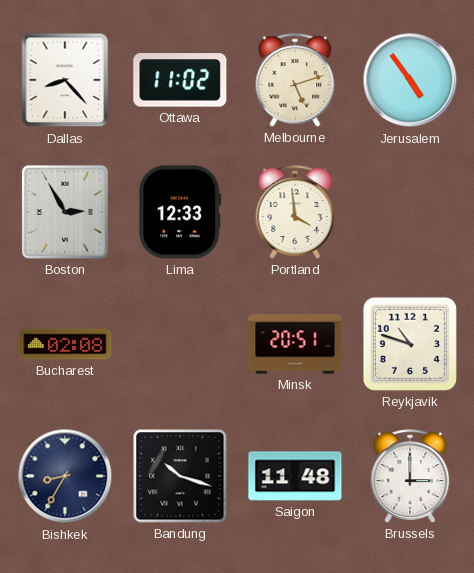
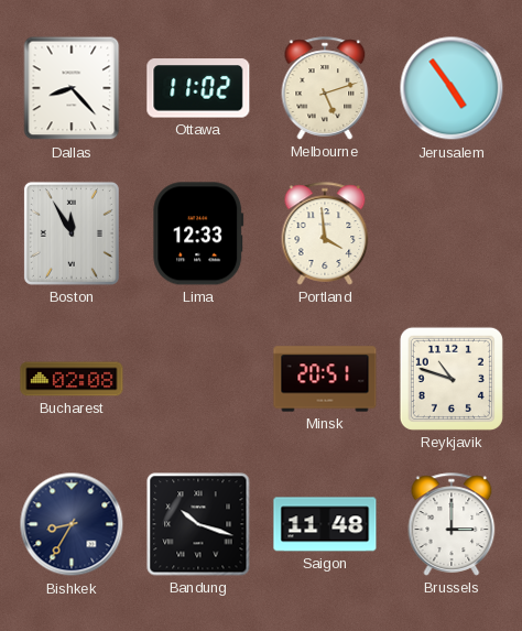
Boston: 2:55 -> 11:55
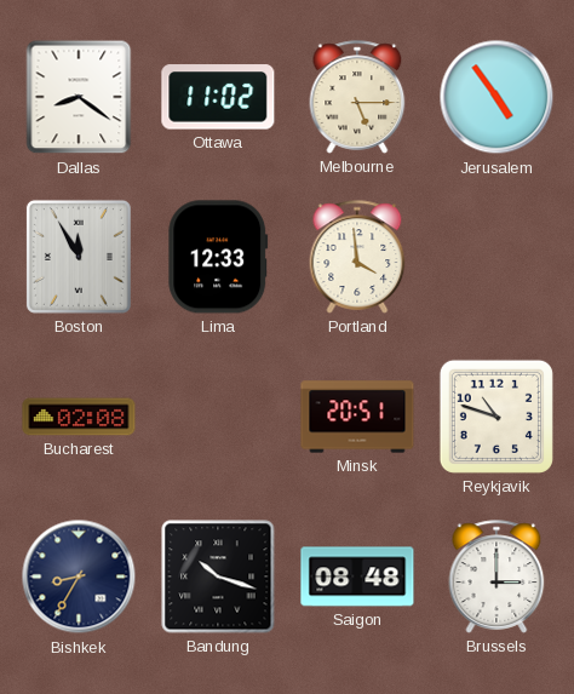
Dallas: 8:23 -> 8:21
Melbourne: 5:12 -> 5:15
Saigon: 11:48 -> 08:48
